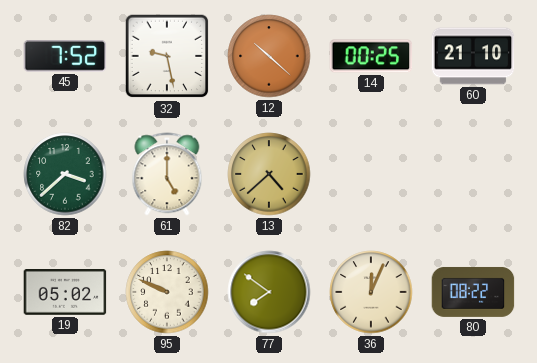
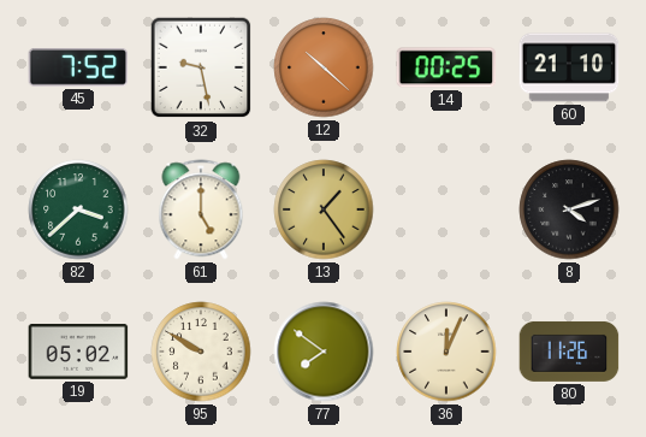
13: 4:38 -> 1:24
8: none -> 4:12
95: 9:49 -> 9:50
80: 08:22 -> 11:26
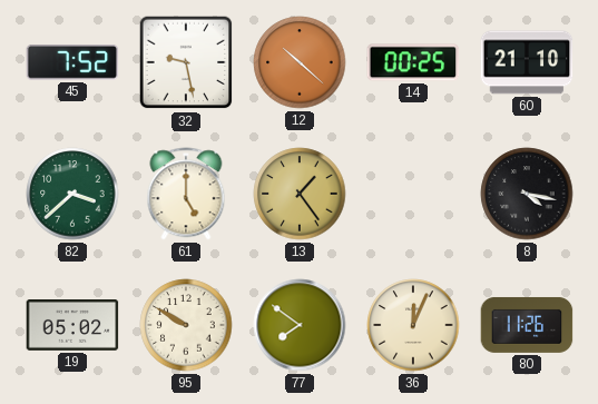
8: 4:12 -> 4:17
